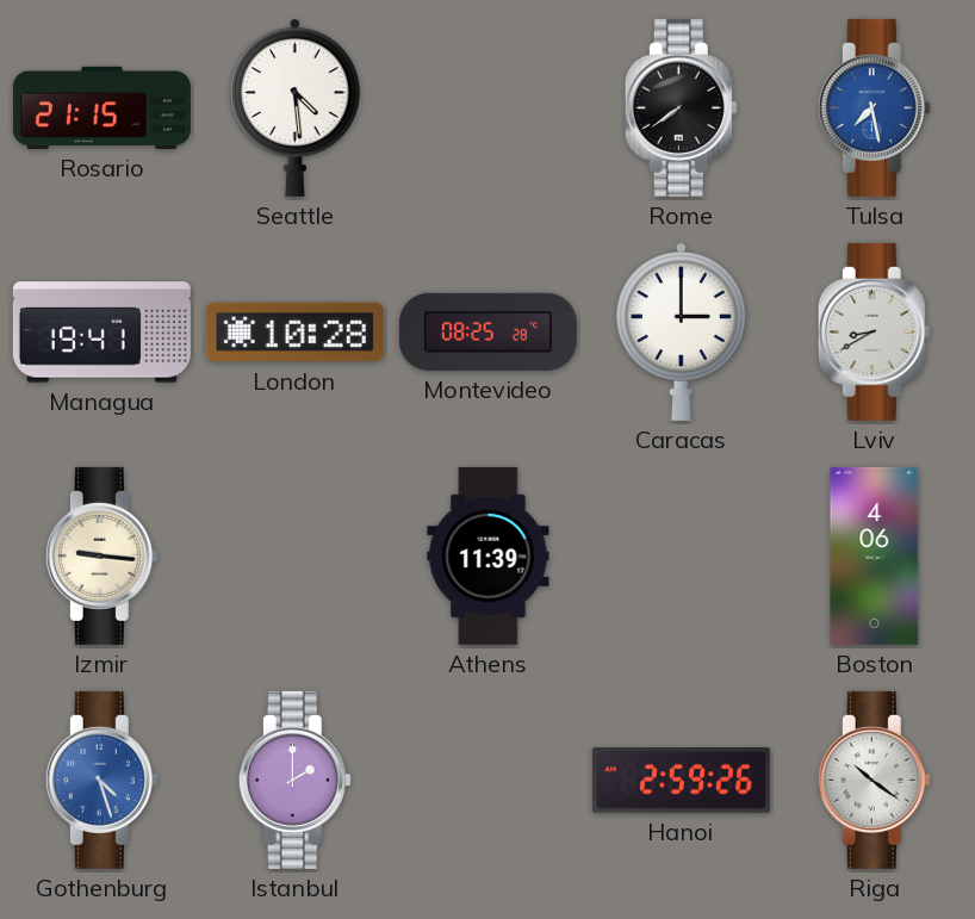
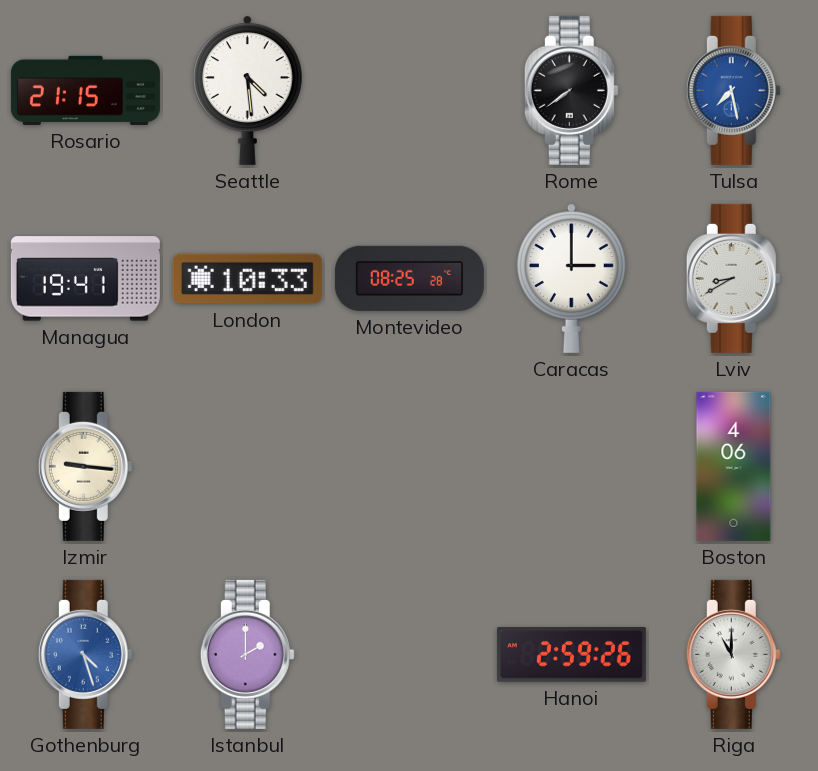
London: 10:28 -> 10:33
Athens: 11:39 -> none
Riga: 10:21 -> 11:00
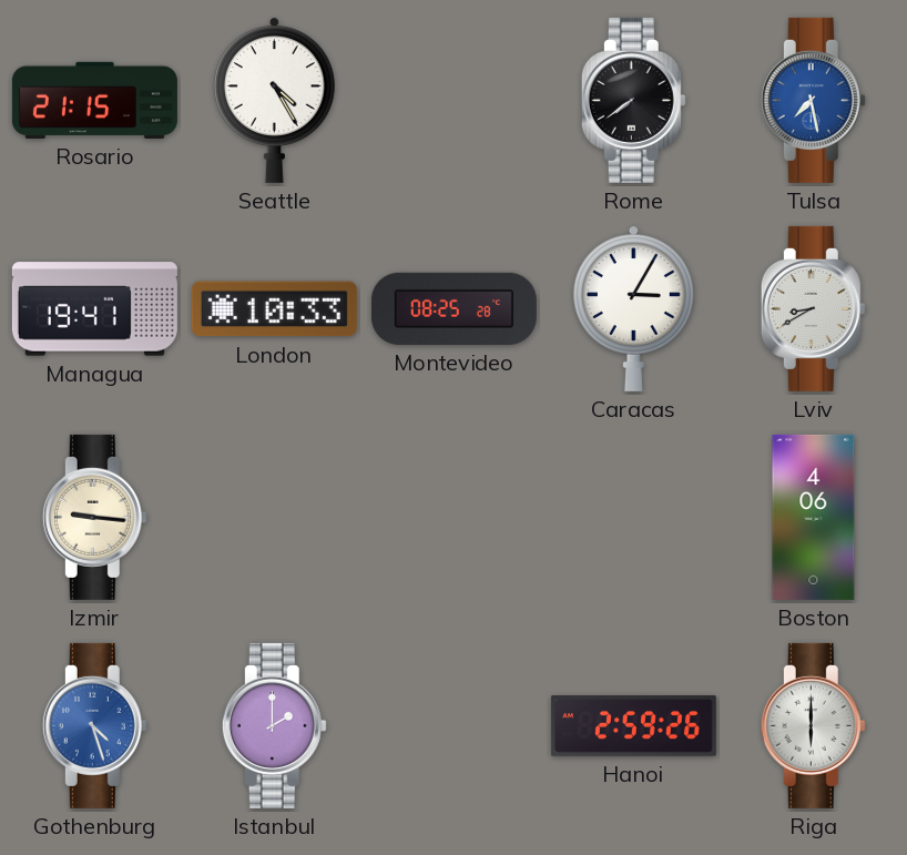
Seattle: 4:29 -> 4:25
Caracas: 3:00 -> 3:05
Riga: 11:00 -> 6:00
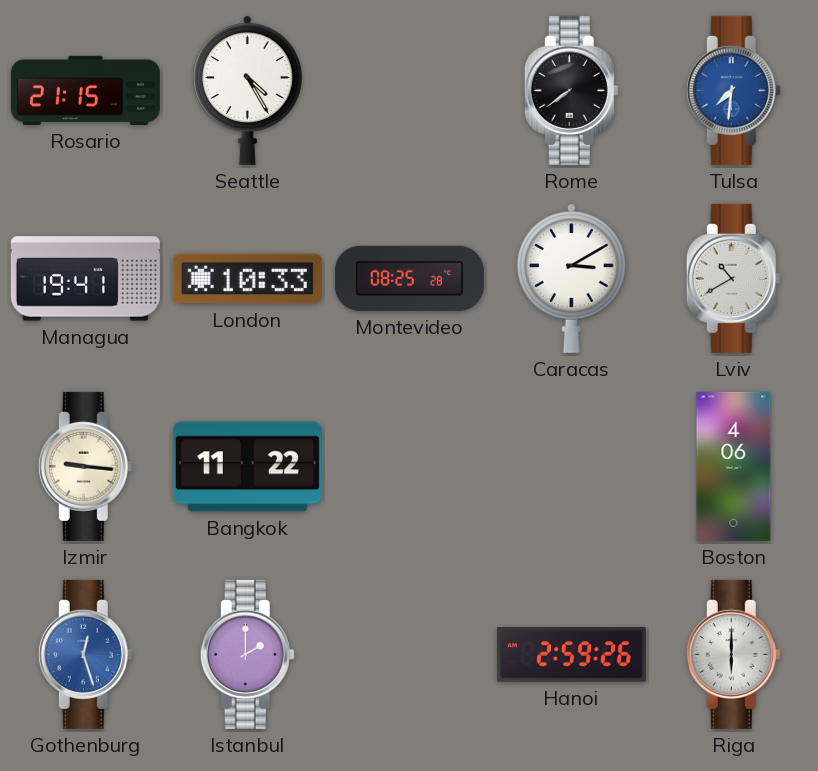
Tulsa: 7:28 -> 7:31
Caracas: 3:05 -> 3:10
Lviv: 8:40 -> 10:40
Bangkok: none -> 11:22
Gothenburg: 4:27 -> 12:27
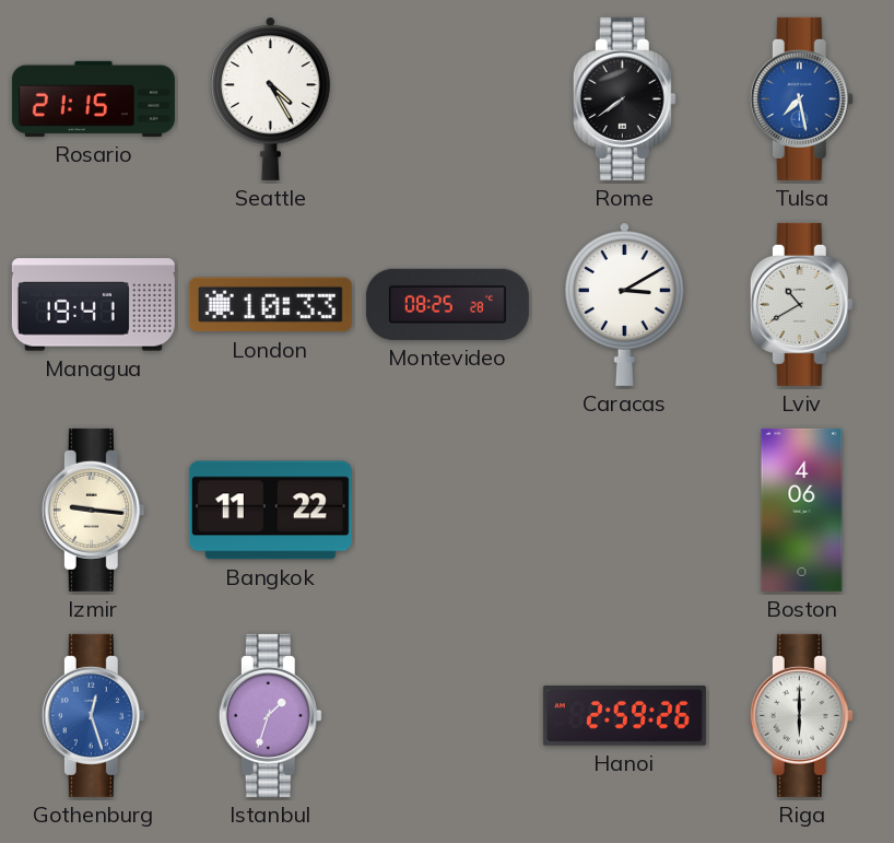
Tulsa: 7:31 -> 7:28
Istanbul: 2:00 -> 1:33
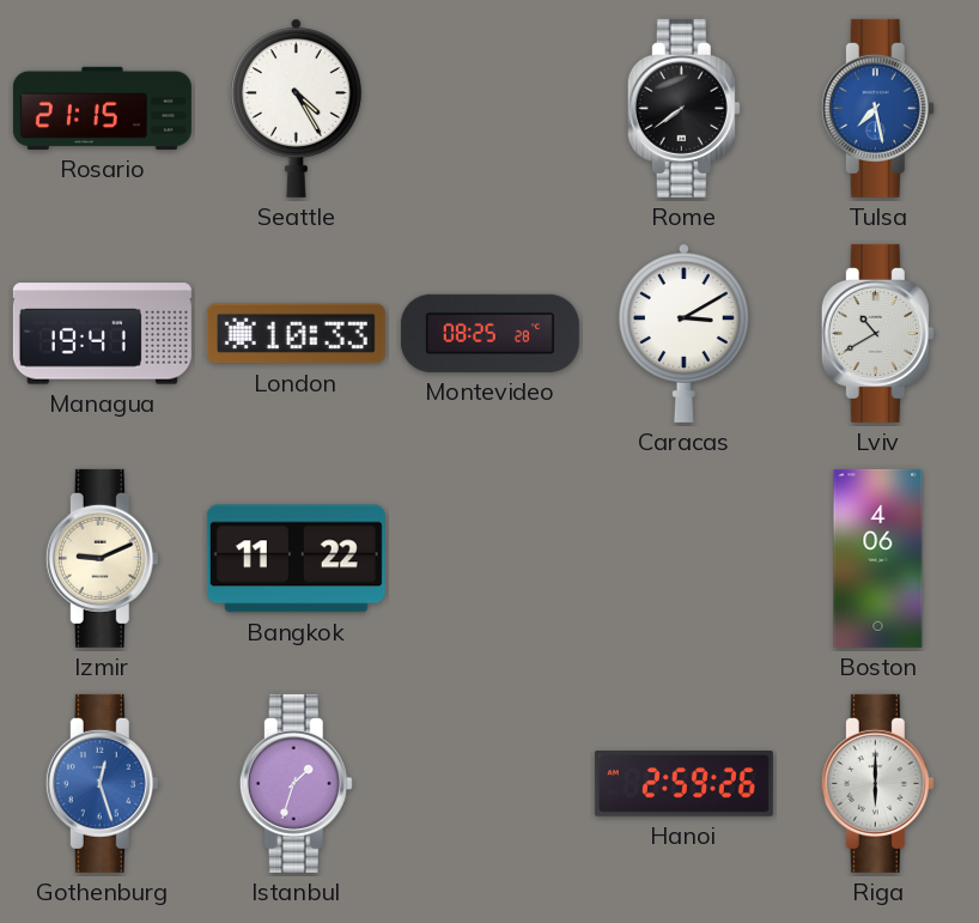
Izmir: 9:16 -> 9:11
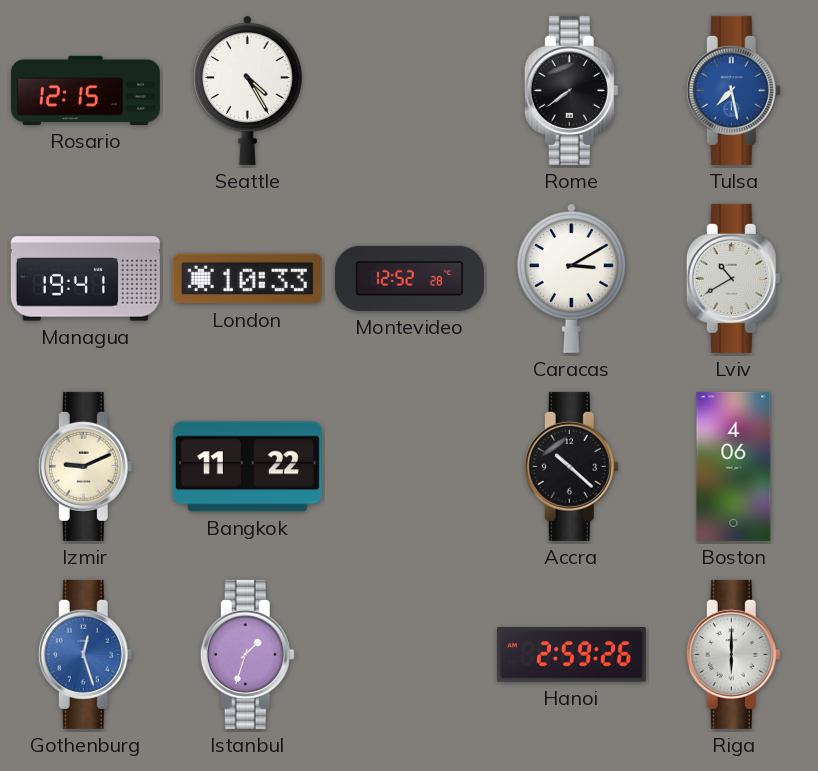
Rosario: 21:15 -> 12:15
Montevideo: 08:25 -> 12:52
Accra: none -> 10:22
